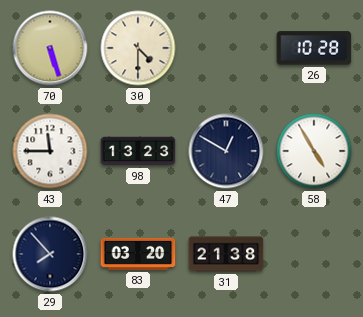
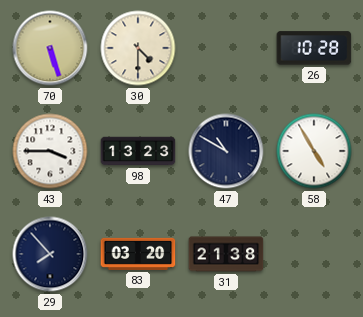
43: 11:45 -> 3:45
47: 12:50 -> 10:50
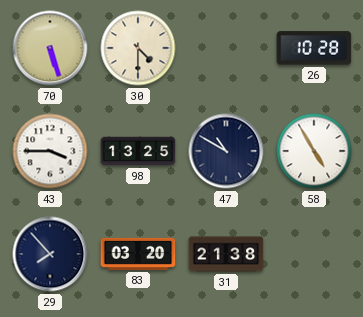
98: 13:23 -> 13:25
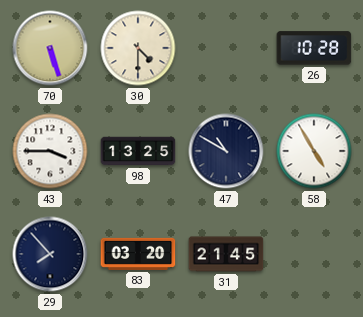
31: 21:38 -> 21:45
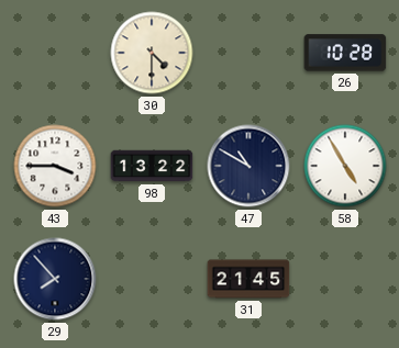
70: 5:27 -> none
98: 13:25 -> 13:22
83: 03:20 -> none
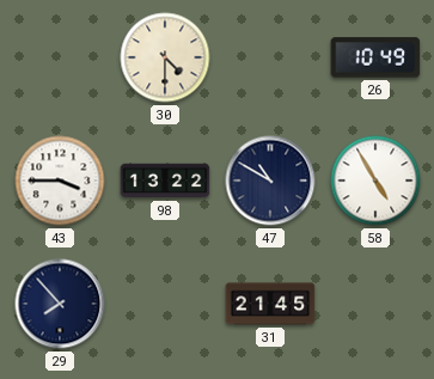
26: 10:28 -> 10:49
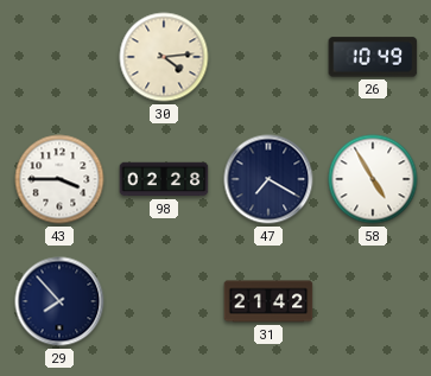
30: 4:30 -> 4:14
98: 13:22 -> 02:28
47: 10:50 -> 7:20
31: 21:45 -> 21:42
